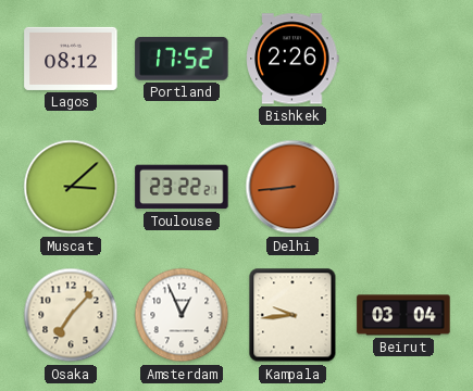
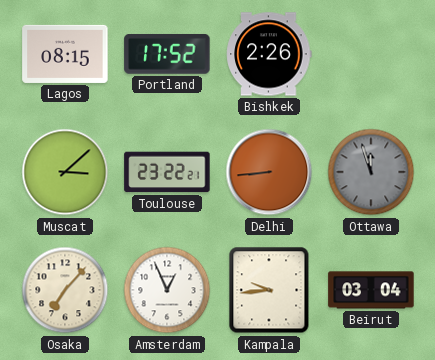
Lagos: 08:12 -> 08:15
Ottawa: none -> 11:57
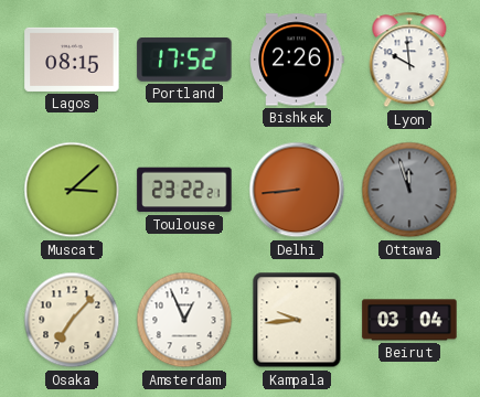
Lyon: none -> 9:59
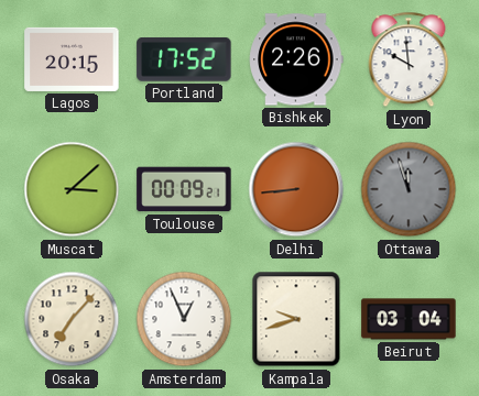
Lagos: 08:15 -> 20:15
Toulouse: 23:22 -> 00:09
Kampala: 9:44 -> 9:42
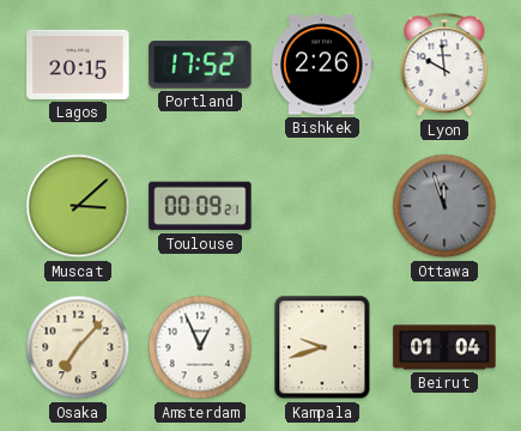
Delhi: 8:44 -> none
Beirut: 03:04 -> 01:04
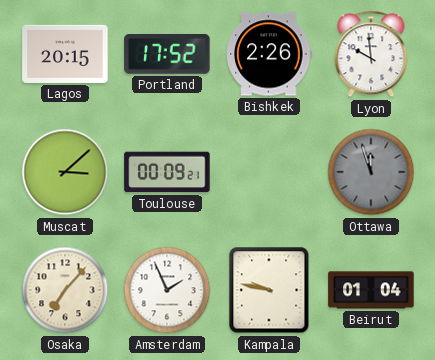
Amsterdam: 12:56 -> 1:56
Kampala: 9:42 -> 9:47
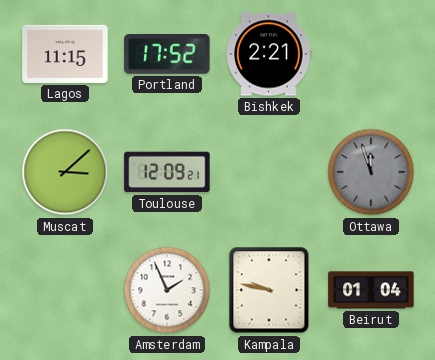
Lagos: 20:15 -> 11:15
Bishkek: 2:26 -> 2:21
Lyon: 9:59 -> none
Toulouse: 00:09 -> 12:09
Osaka: 7:07 -> none
